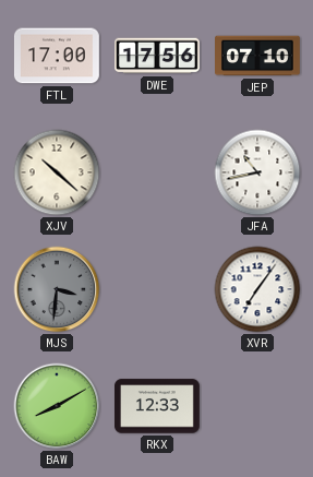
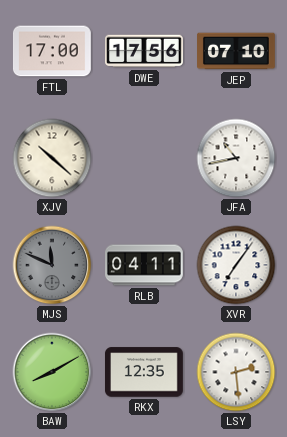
MJS: 3:31 -> 11:49
RLB: none -> 04:11
RKX: 12:33 -> 12:35
LSY: none -> 2:29
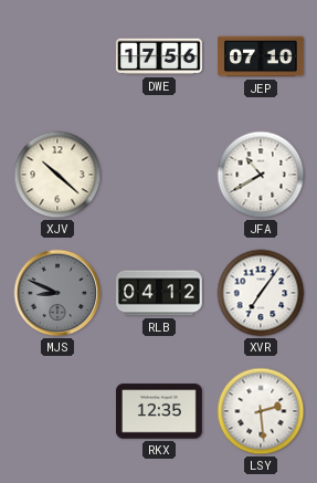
FTL: 17:00 -> none
JFA: 10:43 -> 10:40
MJS: 11:49 -> 8:49
RLB: 04:11 -> 04:12
BAW: 8:10 -> none
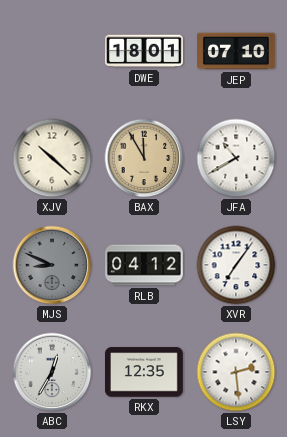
DWE: 17:56 -> 18:01
BAX: none -> 11:55
ABC: none -> 12:35
